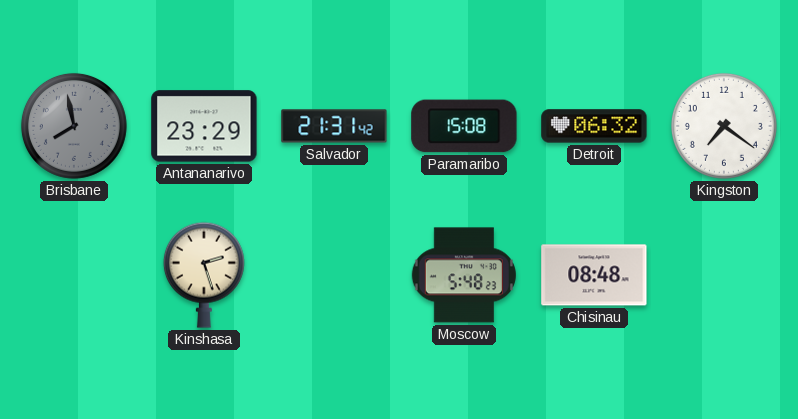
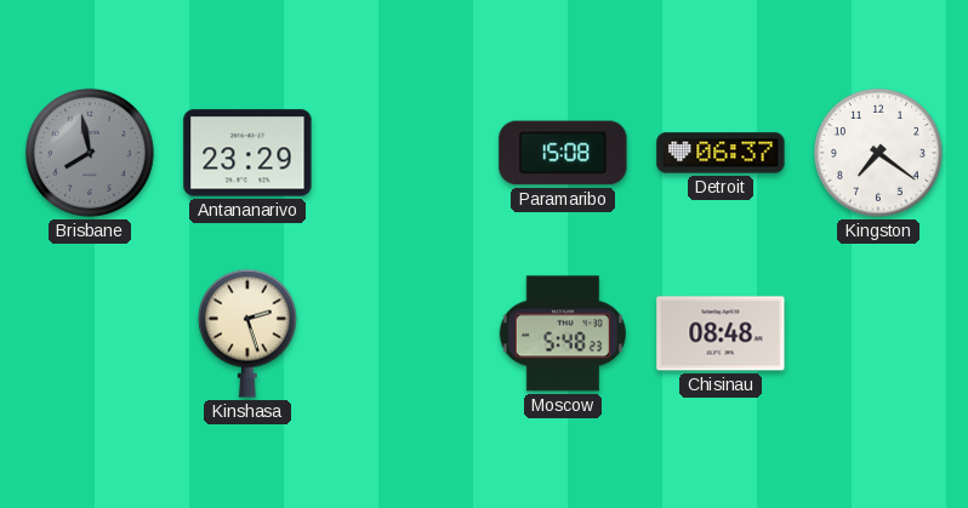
Salvador: 21:31 -> none
Detroit: 06:32 -> 06:37
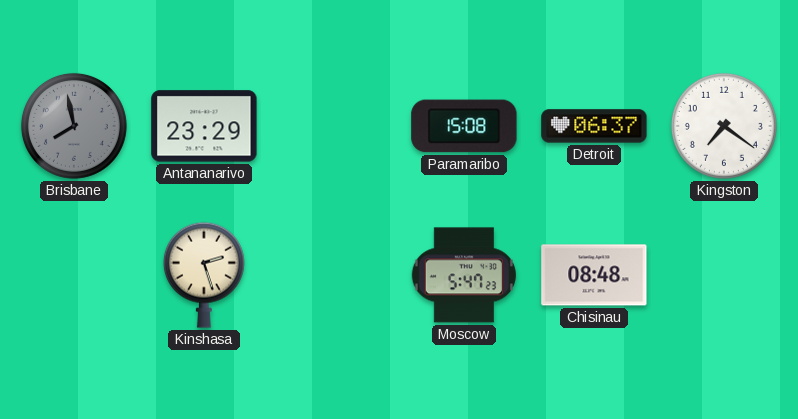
Moscow: 5:48 -> 5:47
